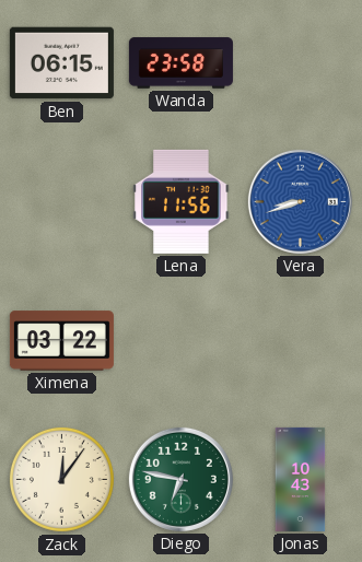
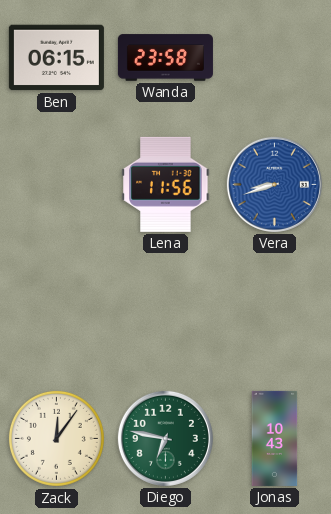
Ximena: 03:22 -> none
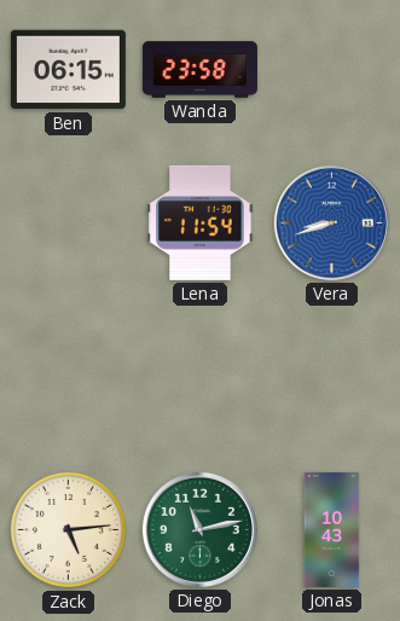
Lena: 11:56 -> 11:54
Zack: 12:06 -> 5:14
Diego: 6:47 -> 11:13
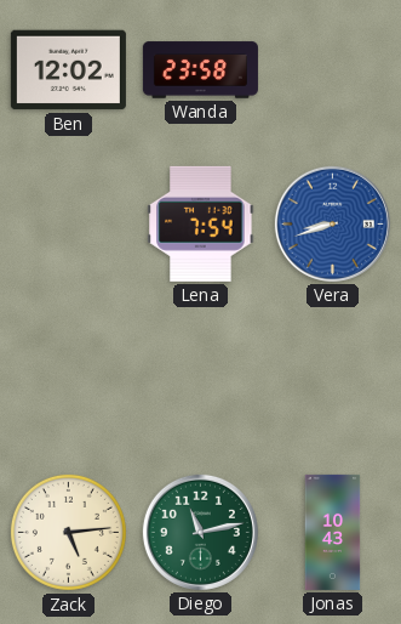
Ben: 06:15 -> 12:02
Lena: 11:54 -> 7:54
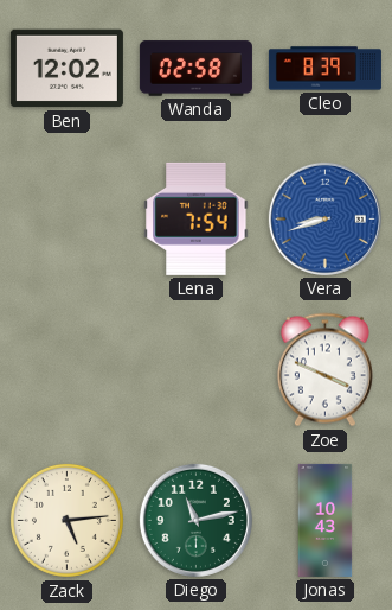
Wanda: 23:58 -> 02:58
Cleo: none -> 8:39
Zoe: none -> 3:49
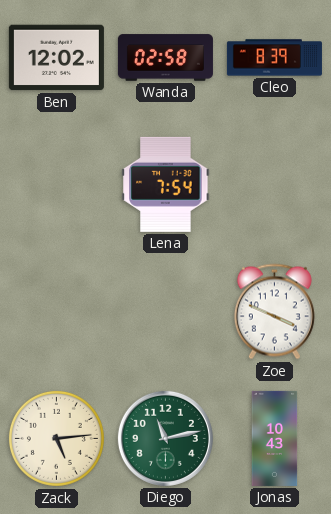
Vera: 8:42 -> none
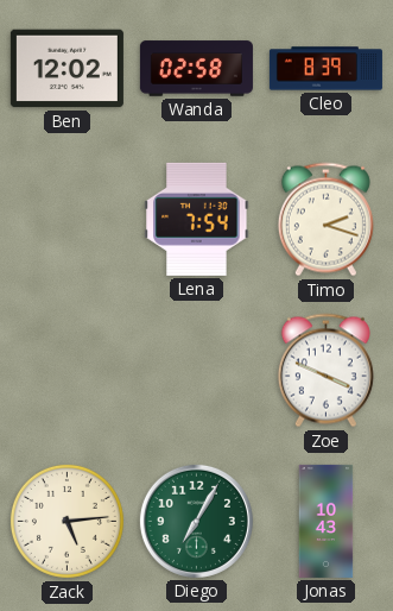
Timo: none -> 2:18
Diego: 11:13 -> 7:05
